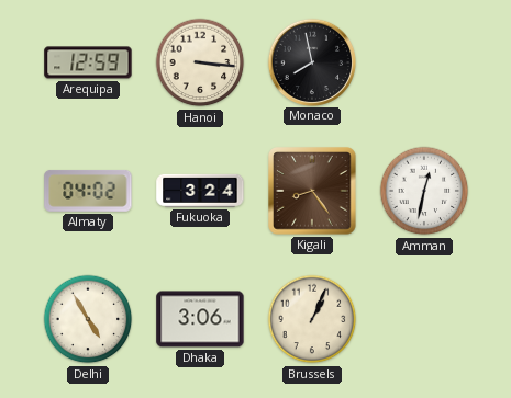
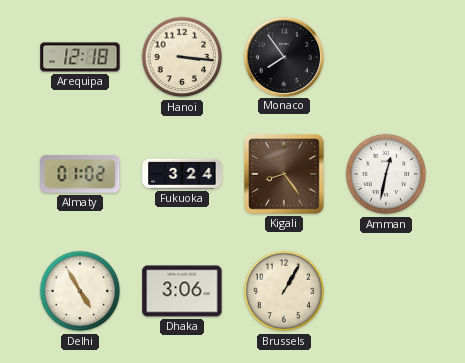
Arequipa: 12:59 -> 12:18
Monaco: 7:58 -> 7:54
Almaty: 04:02 -> 01:02
Brussels: 1:04 -> 1:05
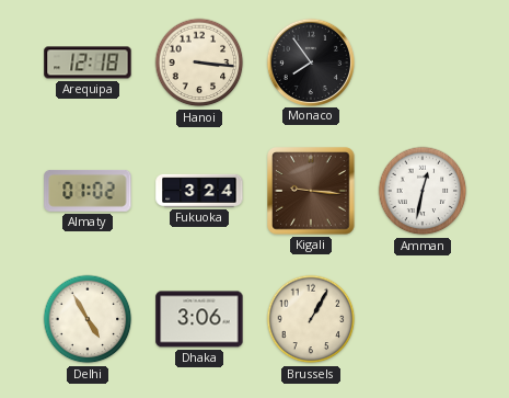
Kigali: 8:24 -> 9:16
